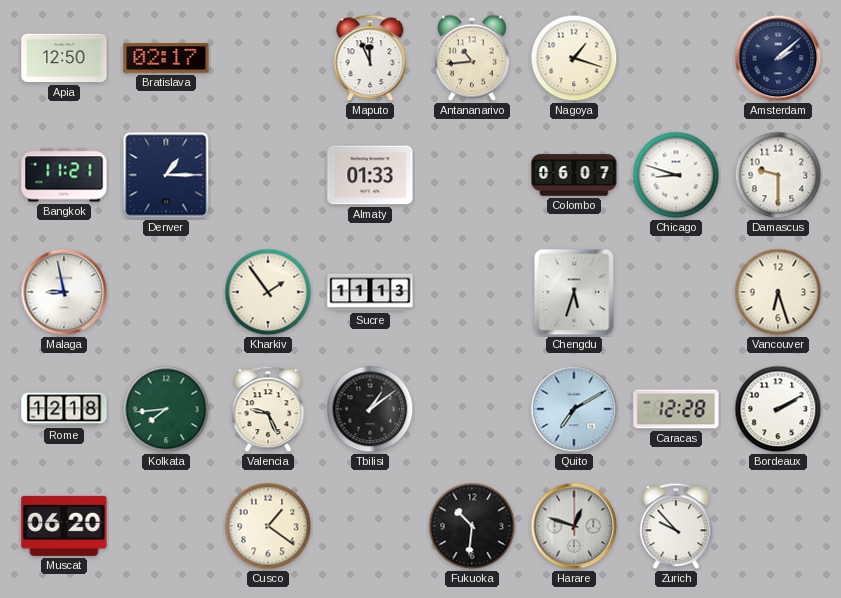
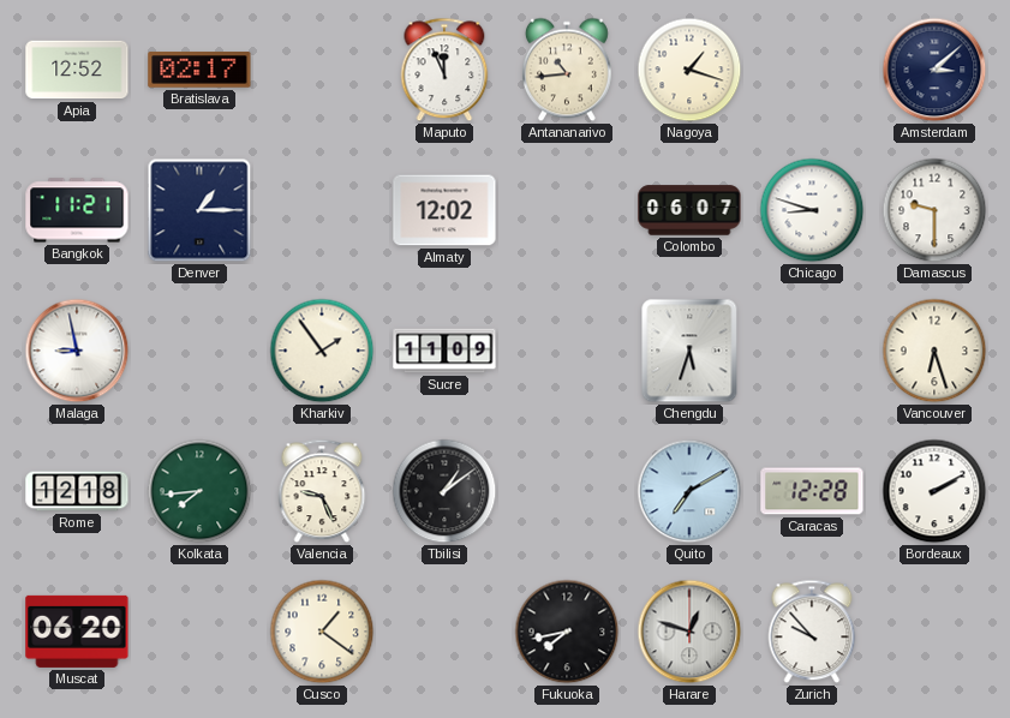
Apia: 12:50 -> 12:52
Amsterdam: 2:08 -> 3:08
Almaty: 01:33 -> 12:02
Sucre: 11:13 -> 11:09
Fukuoka: 10:31 -> 7:43
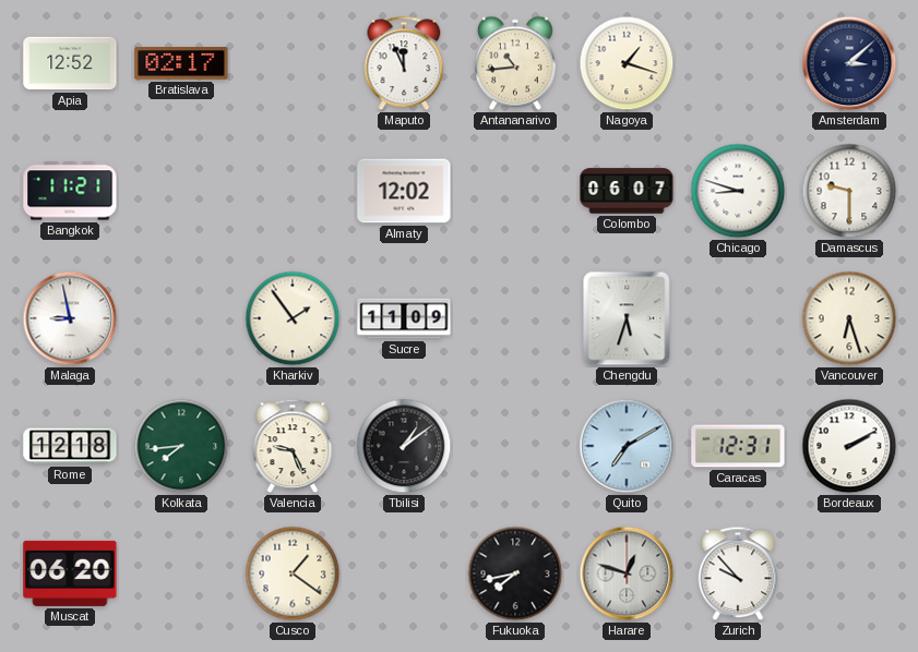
Denver: 1:15 -> none
Caracas: 12:28 -> 12:31
